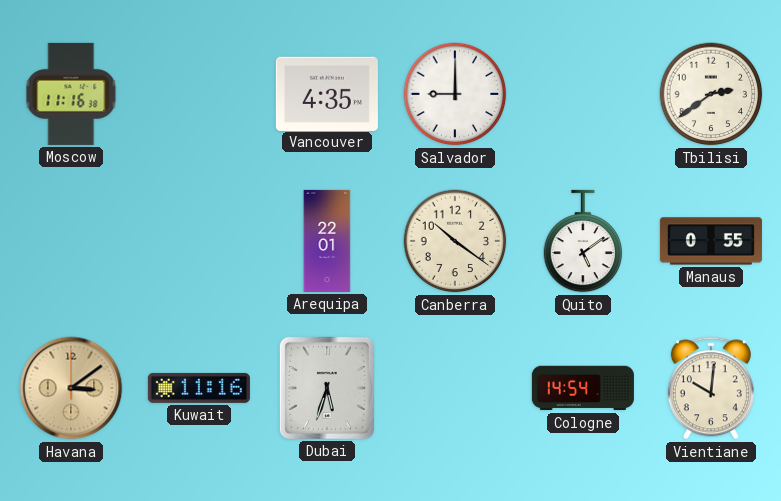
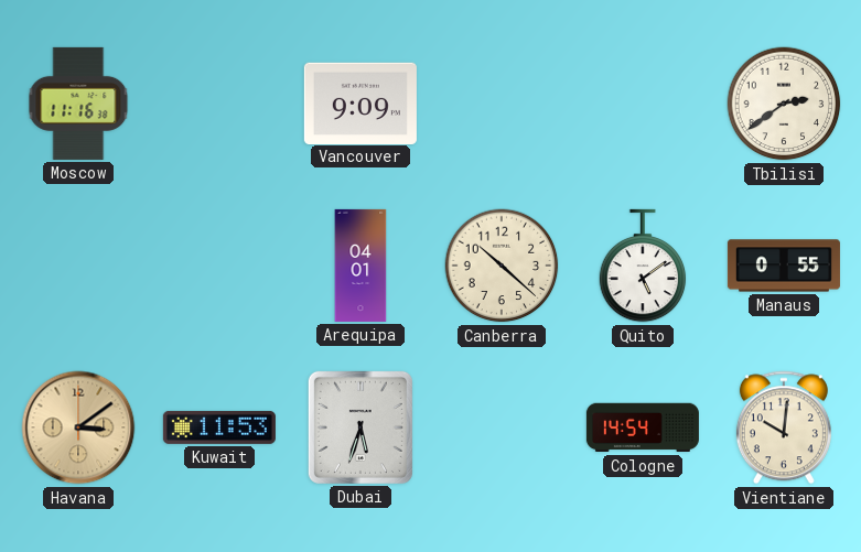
Vancouver: 4:35 -> 9:09
Salvador: 9:00 -> none
Arequipa: 22:01 -> 04:01
Canberra: 10:21 -> 10:22
Kuwait: 11:16 -> 11:53
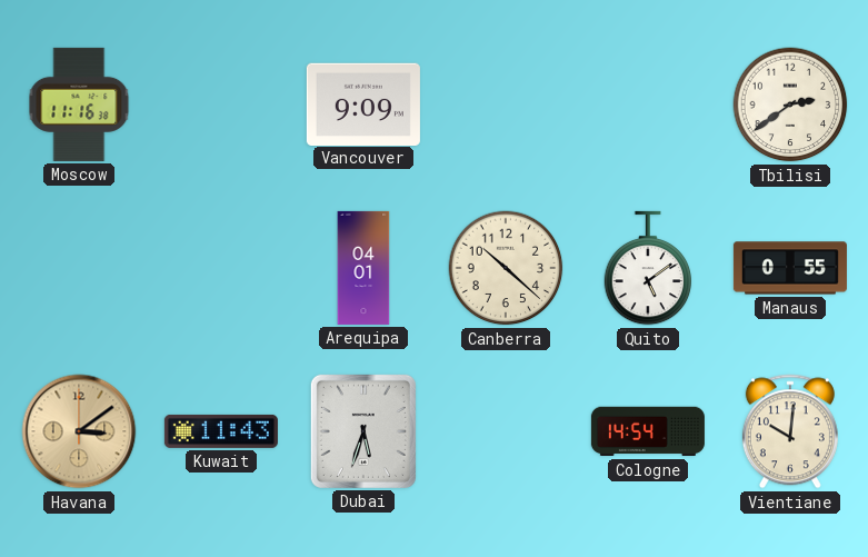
Kuwait: 11:53 -> 11:43
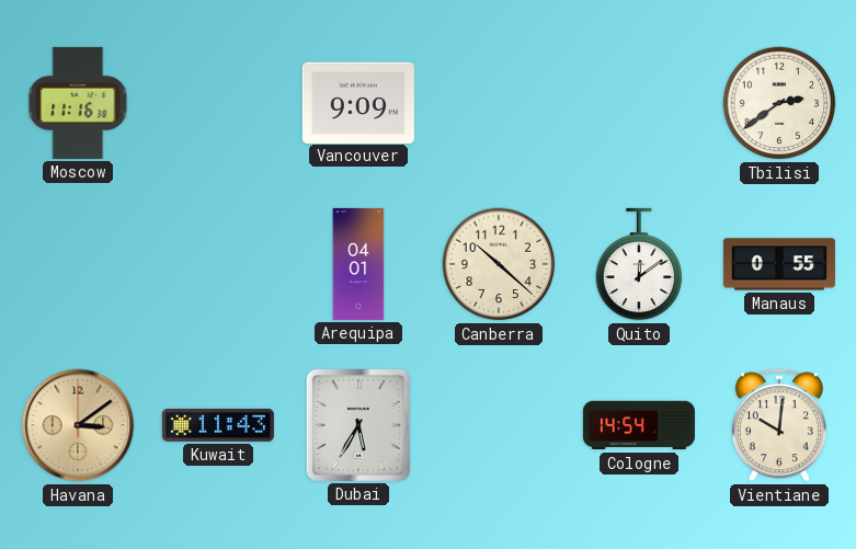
Quito: 5:09 -> 12:09
Dubai: 5:33 -> 5:35
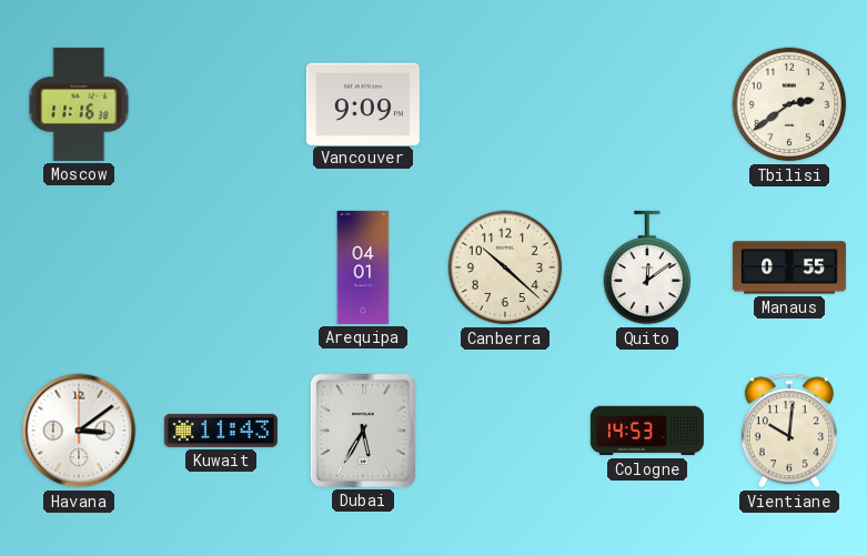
Havana dial: champagne -> white
Cologne: 14:54 -> 14:53
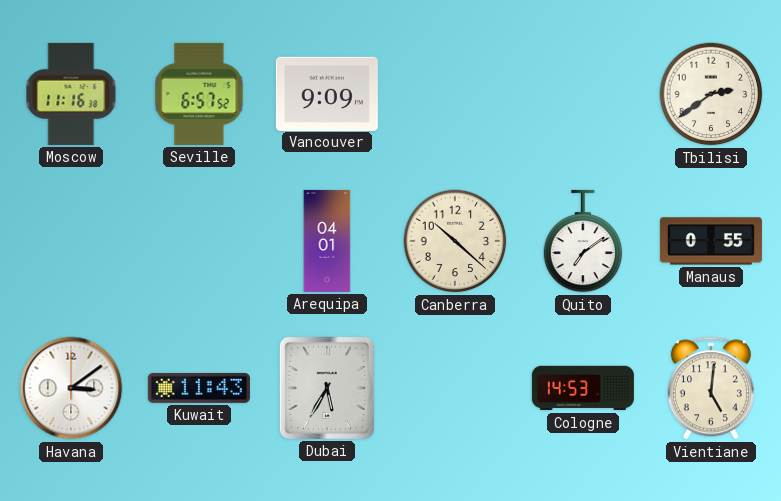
Seville: none -> 6:57
Quito: 12:09 -> 7:09
Vientiane: 10:01 -> 5:01
